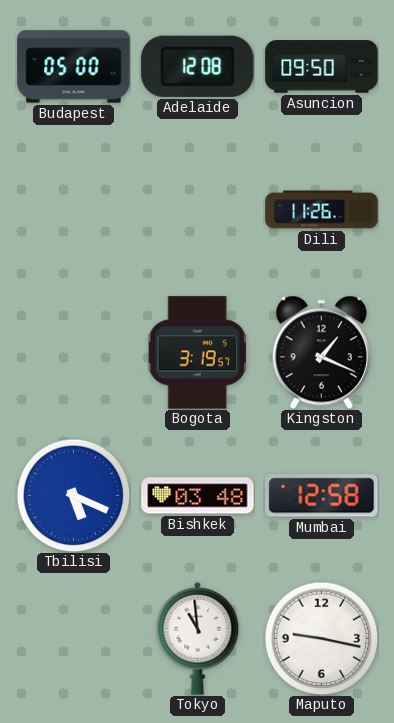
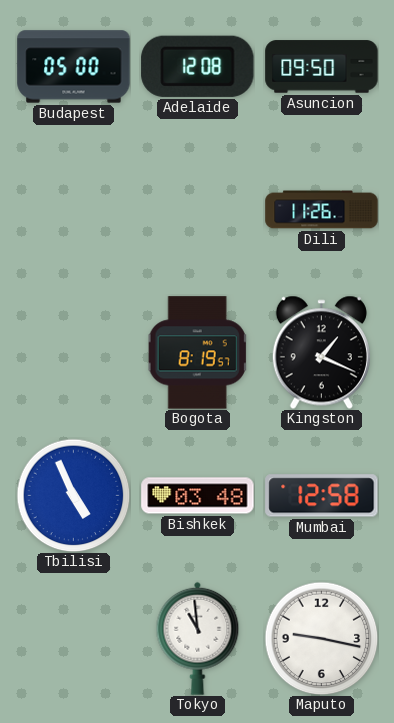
Bogota: 3:19 -> 8:19
Tbilisi: 5:19 -> 4:56
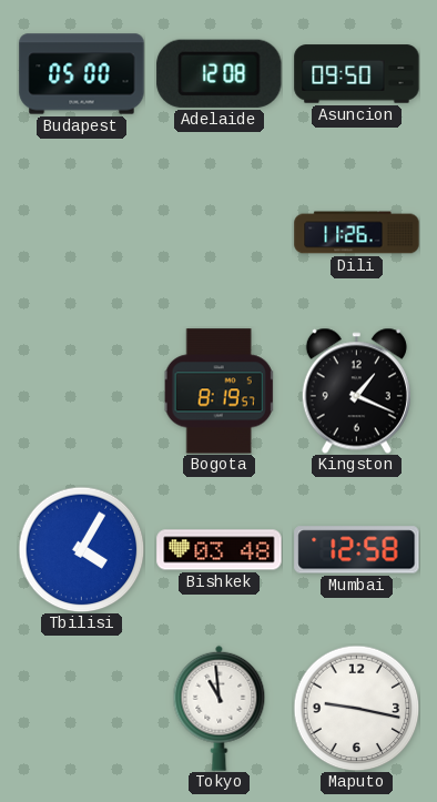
Tbilisi: 4:56 -> 4:05
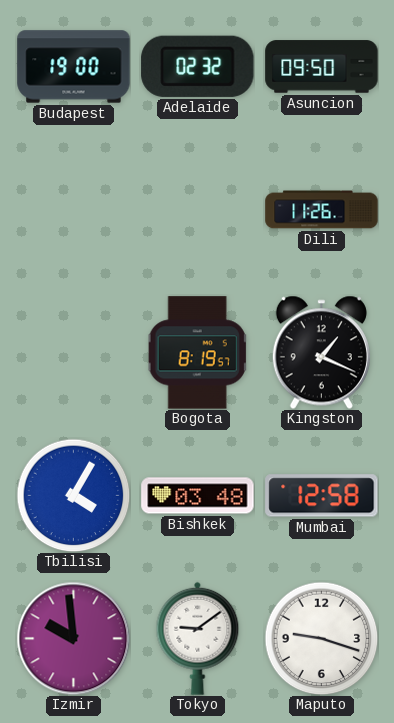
Budapest: 05:00 -> 19:00
Adelaide: 12:08 -> 02:32
Izmir: none -> 9:59
Tokyo: 10:59 -> 9:09
Maputo: 9:17 -> 9:18
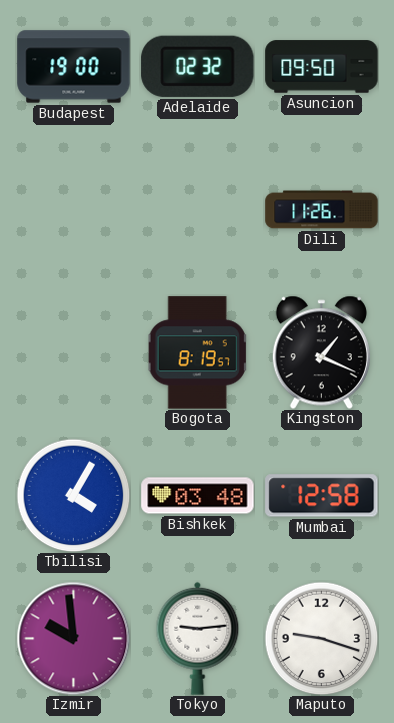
Tokyo: 9:09 -> 9:14
